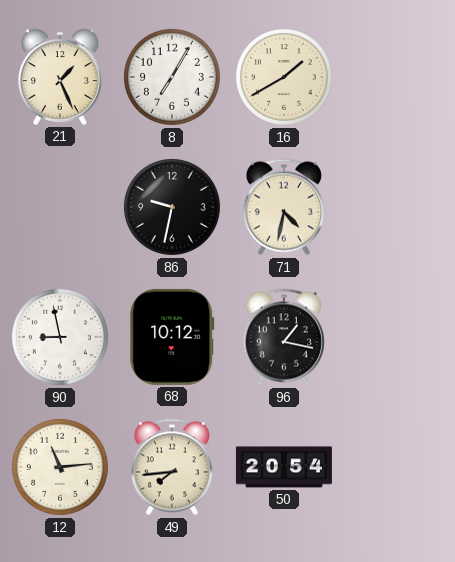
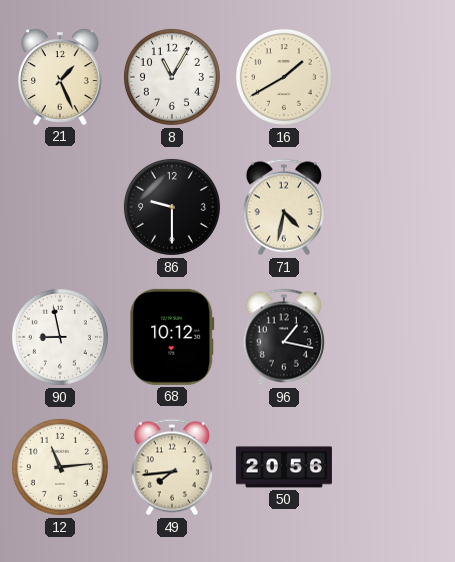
8: 7:05 -> 11:05
86: 9:32 -> 9:30
50: 20:54 -> 20:56
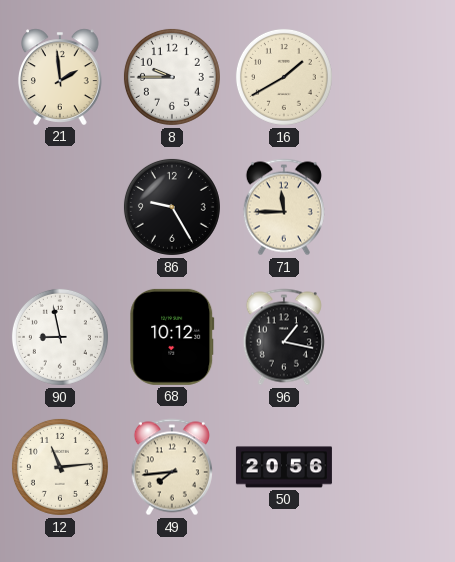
21: 1:26 -> 1:59
8: 11:05 -> 9:45
86: 9:30 -> 9:25
71: 4:32 -> 11:45
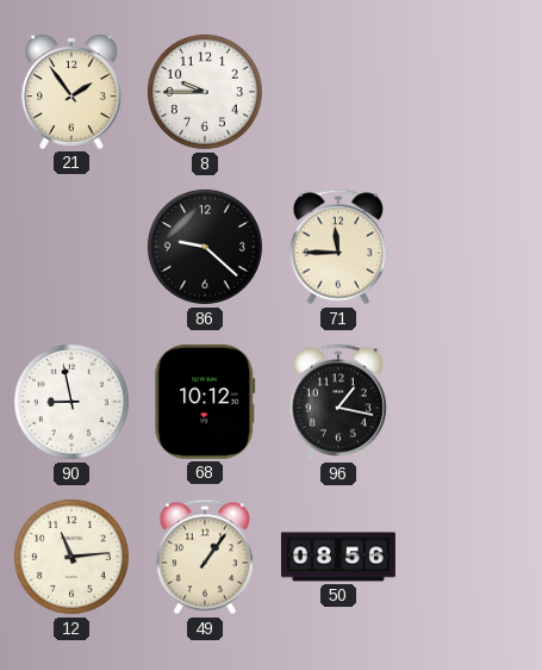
21: 1:59 -> 1:54
16: 1:40 -> none
86: 9:25 -> 9:22
49: 7:44 -> 1:06
50: 20:56 -> 08:56
